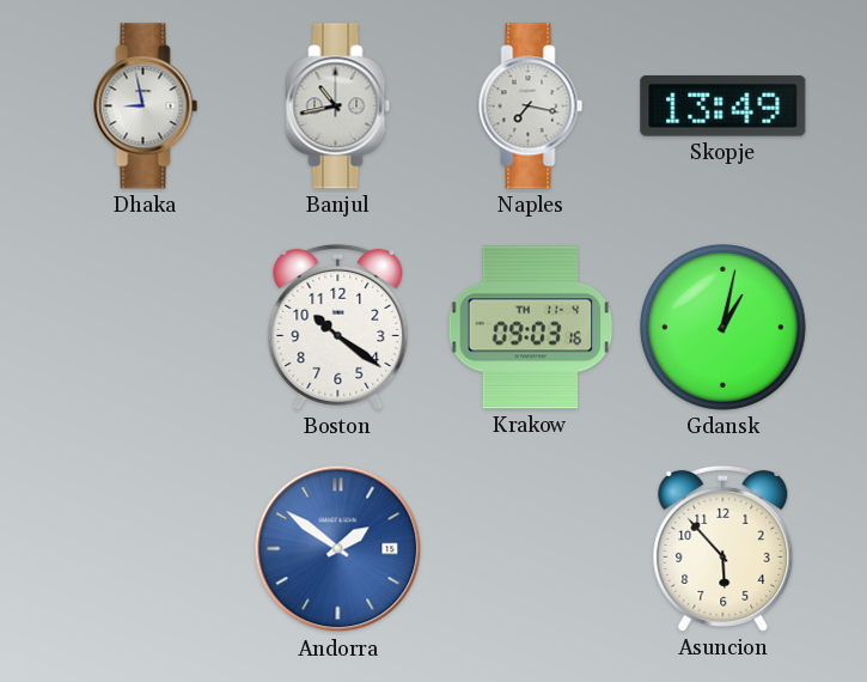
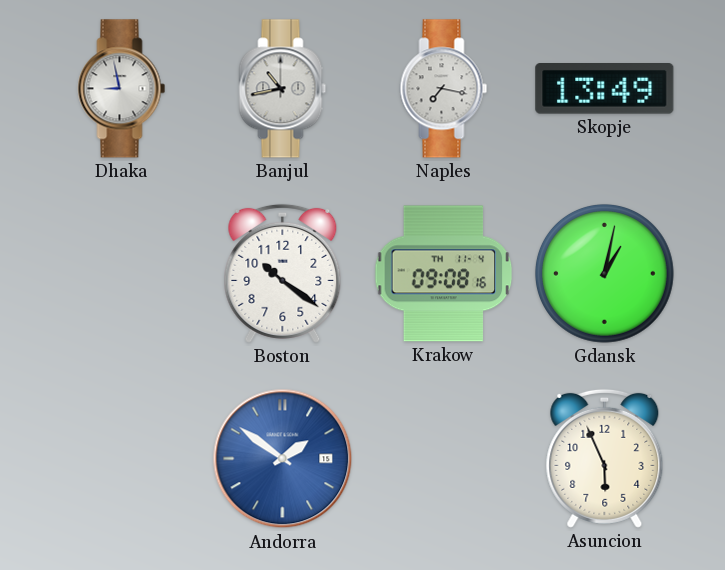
Krakow: 09:03 -> 09:08
Asuncion: 5:53 -> 5:56
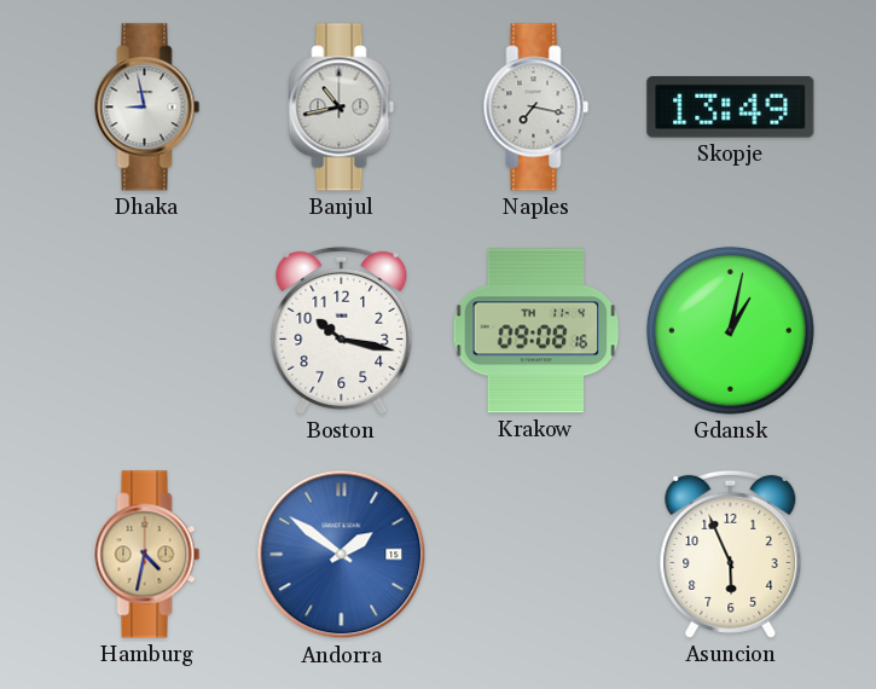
Boston: 10:21 -> 10:17
Hamburg: none -> 4:32
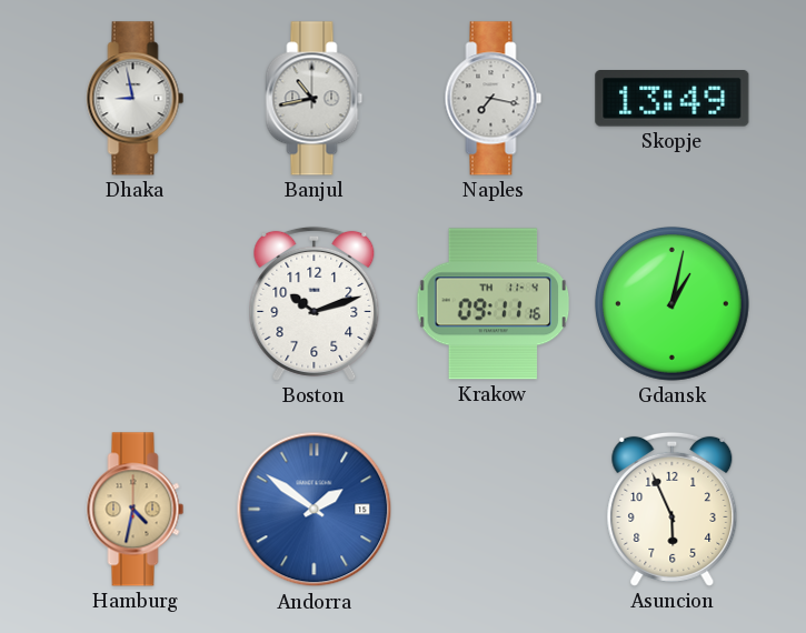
Boston: 10:17 -> 10:12
Krakow: 09:08 -> 09:11
